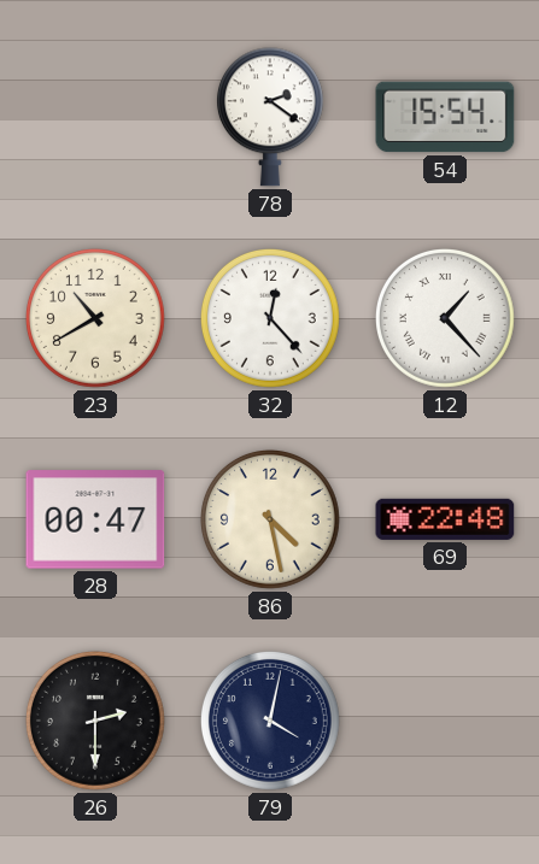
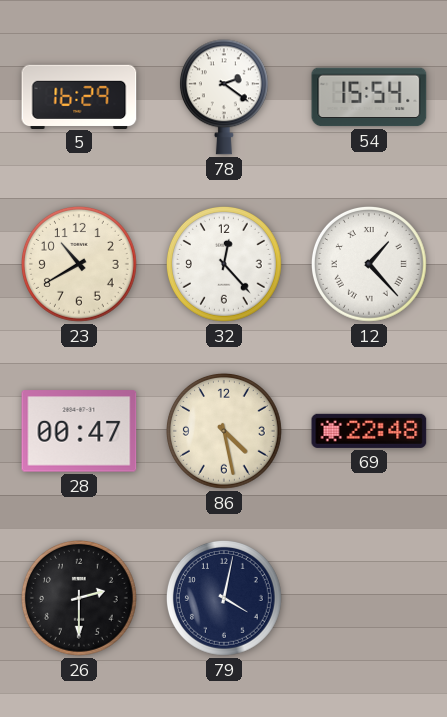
5: none -> 16:29
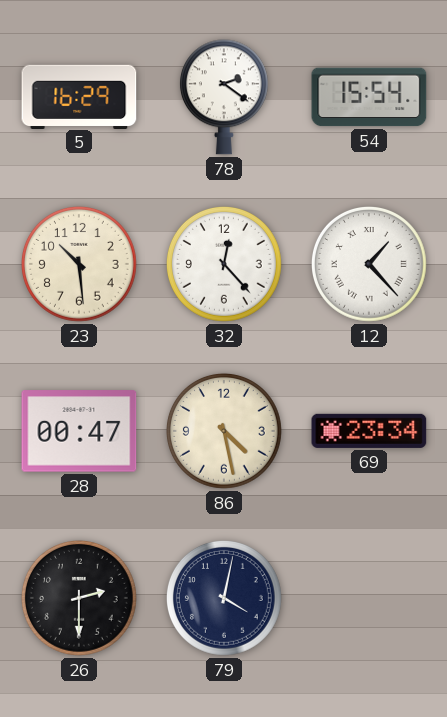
23: 10:40 -> 10:29
69: 22:48 -> 23:34
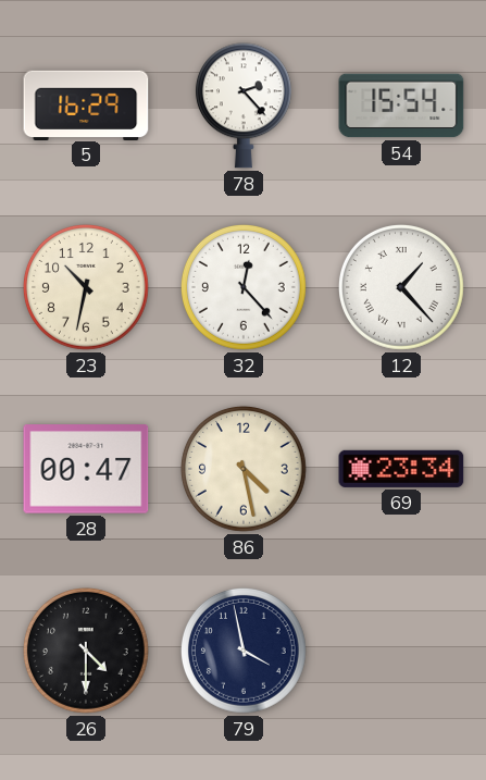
78: 2:21 -> 2:23
23: 10:29 -> 10:32
26: 2:30 -> 4:30
79: 4:02 -> 3:58
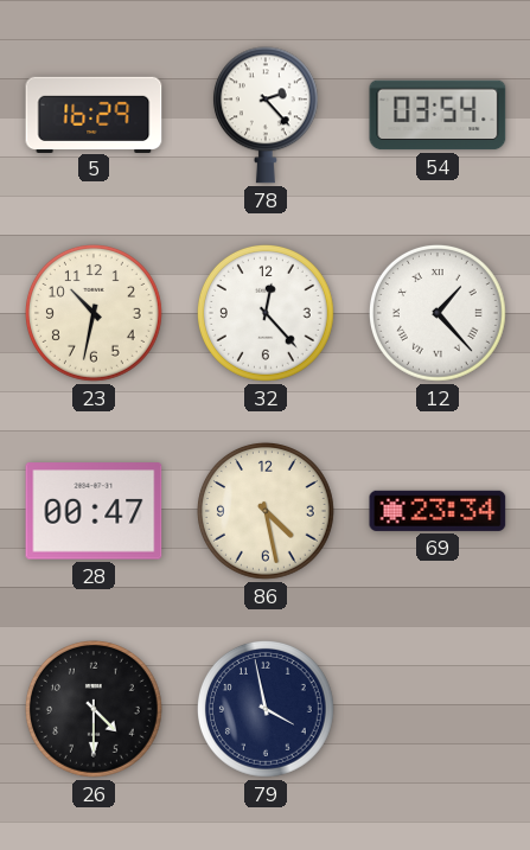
54: 15:54 -> 03:54
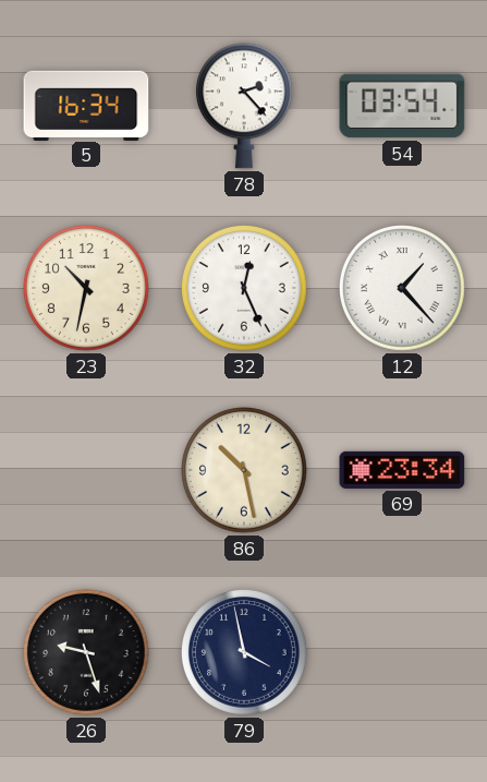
5: 16:29 -> 16:34
32: 12:23 -> 12:26
28: 00:47 -> none
86: 4:28 -> 10:28
26: 4:30 -> 9:27
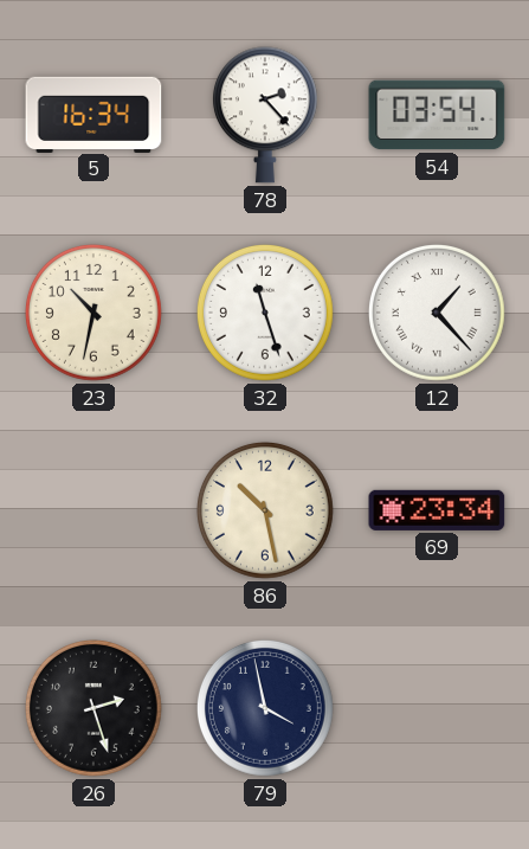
32: 12:26 -> 11:27
26: 9:27 -> 2:27
